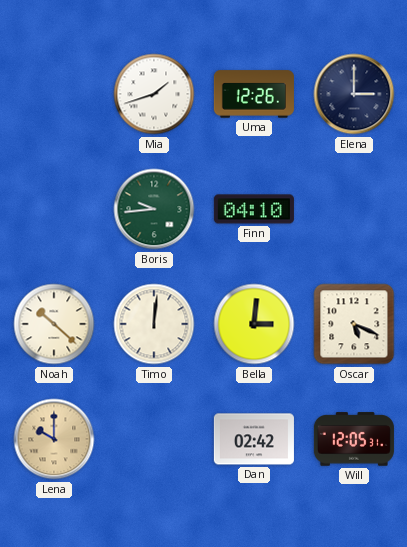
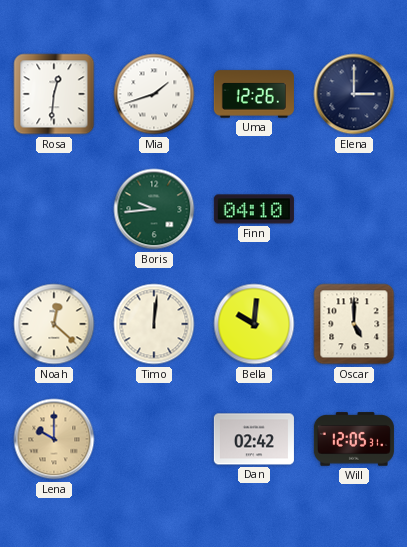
Rosa: none -> 12:31
Noah: 10:22 -> 12:22
Bella: 3:01 -> 10:01
Oscar: 5:19 -> 5:00
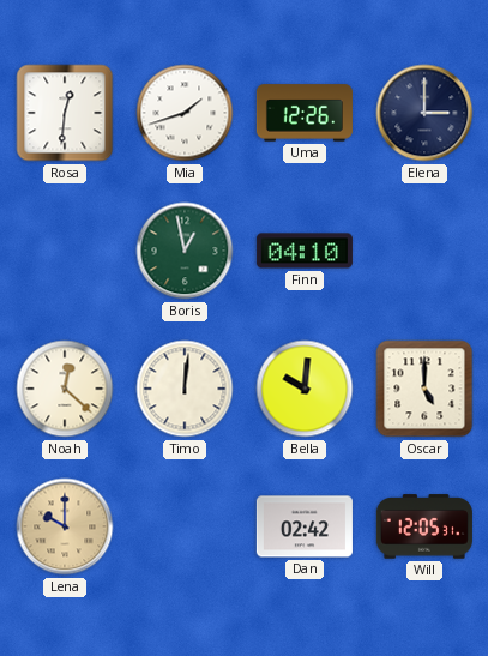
Boris: 9:44 -> 12:58
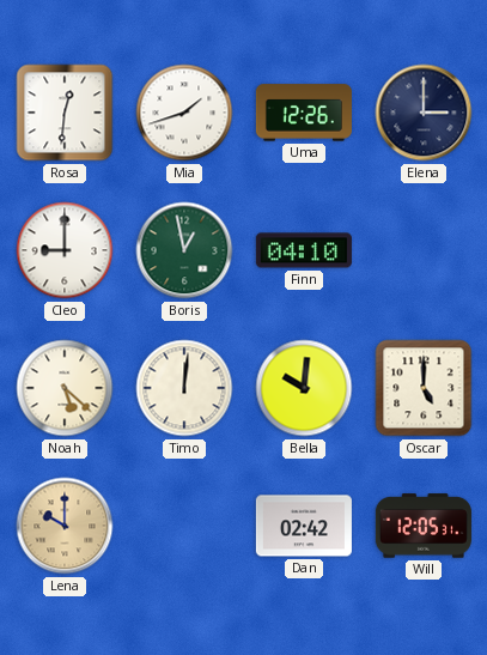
Cleo: none -> 9:00
Noah: 12:22 -> 5:22
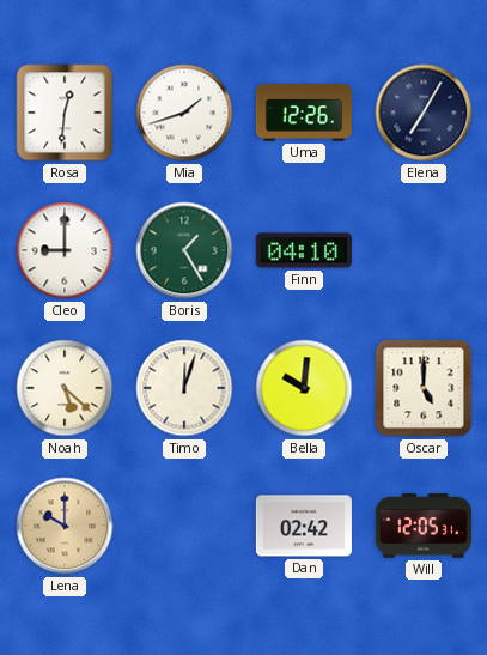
Elena: 3:00 -> 7:05
Boris: 12:58 -> 1:25
Timo: 12:01 -> 12:03
